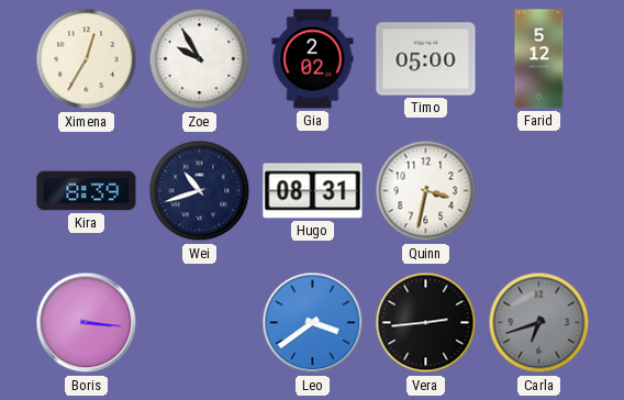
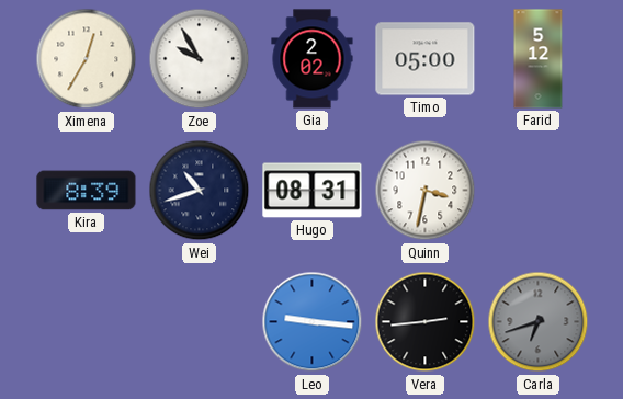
Boris: 3:16 -> none
Leo: 3:39 -> 9:16
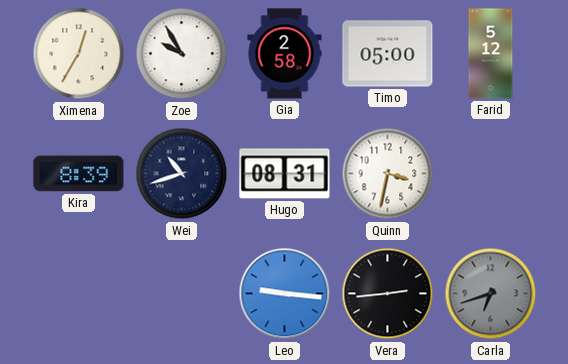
Gia: 2:02 -> 2:58
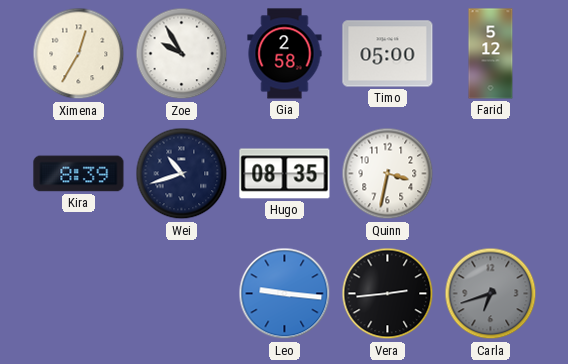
Hugo: 08:31 -> 08:35
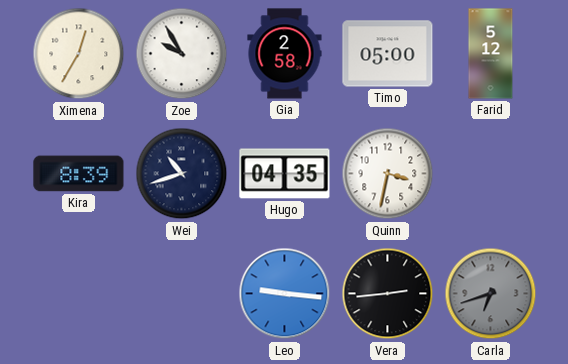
Hugo: 08:35 -> 04:35
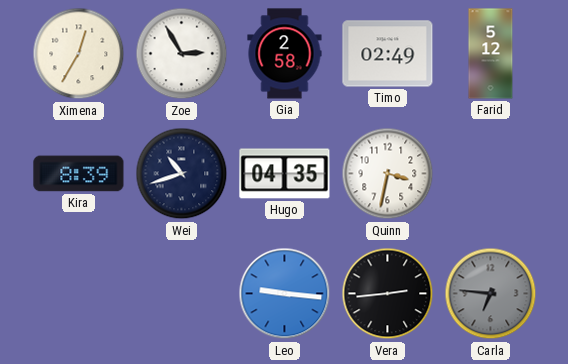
Zoe: 9:55 -> 2:55
Timo: 05:00 -> 02:49
Carla: 6:42 -> 6:46
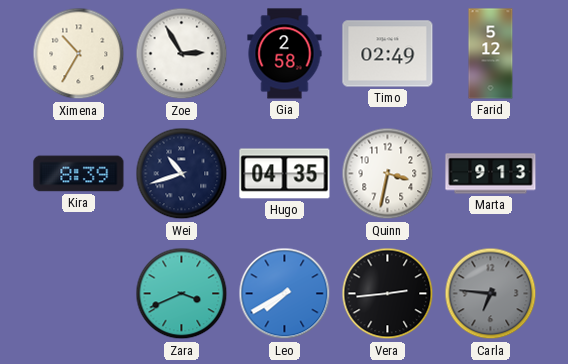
Ximena: 12:35 -> 10:35
Marta: none -> 9:13
Zara: none -> 3:41
Leo: 9:16 -> 7:40
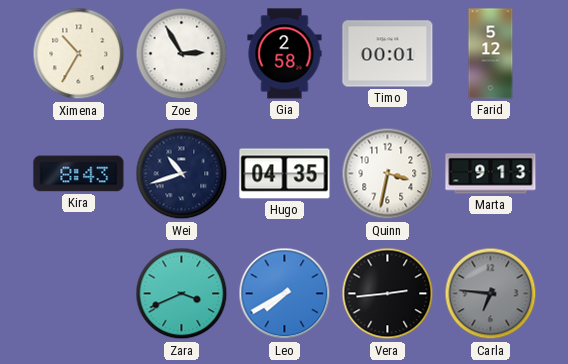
Timo: 02:49 -> 00:01
Kira: 8:39 -> 8:43
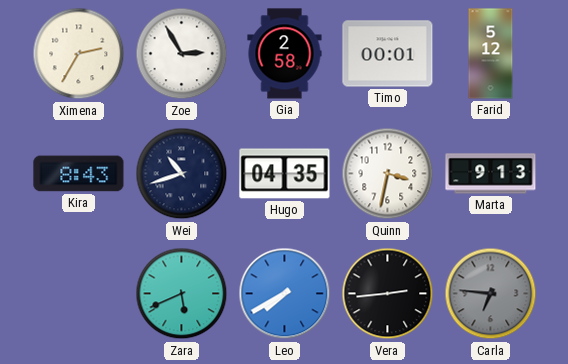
Ximena: 10:35 -> 2:35
Zara: 3:41 -> 5:41
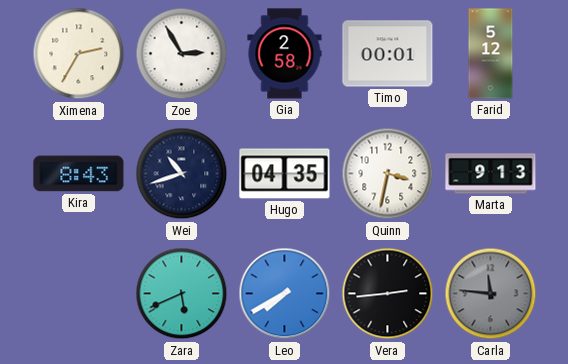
Carla: 6:46 -> 11:46
